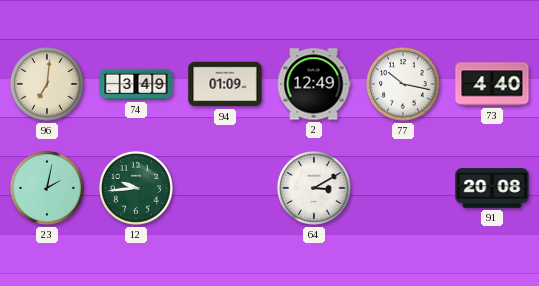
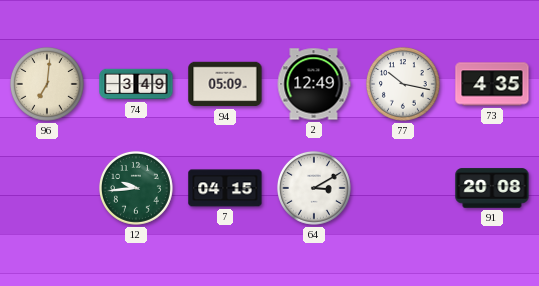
94: 01:09 -> 05:09
73: 4:40 -> 4:35
23: 2:02 -> none
7: none -> 04:15
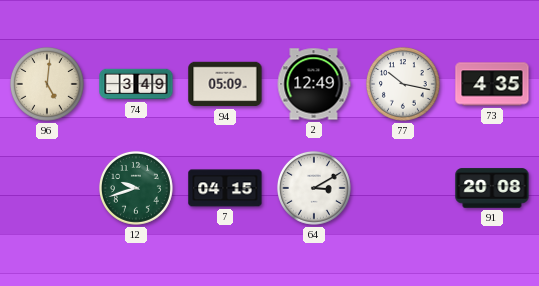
96: 7:01 -> 5:01
12: 9:44 -> 9:42
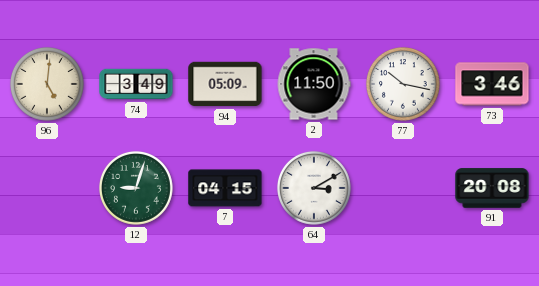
2: 12:49 -> 11:50
73: 4:35 -> 3:46
12: 9:42 -> 9:03
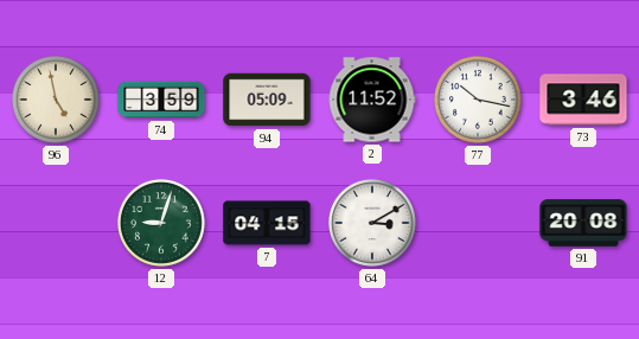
96: 5:01 -> 4:58
74: 3:49 -> 3:59
2: 11:50 -> 11:52
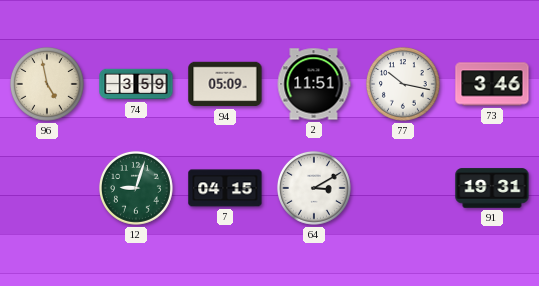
2: 11:52 -> 11:51
91: 20:08 -> 19:31
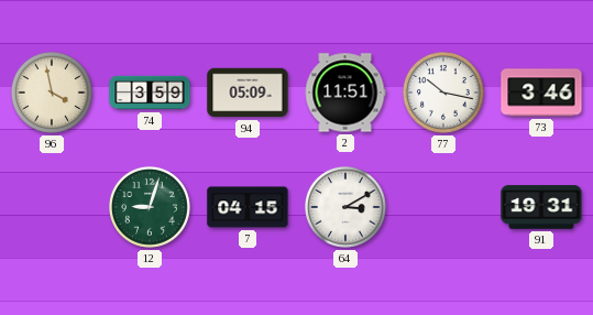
96: 4:58 -> 3:58
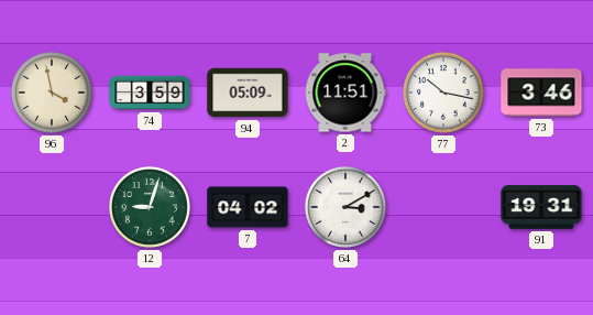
7: 04:15 -> 04:02
